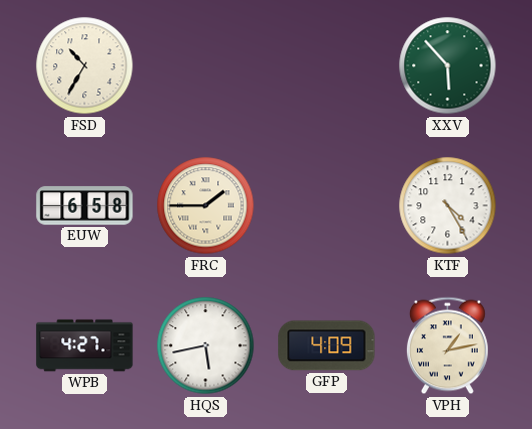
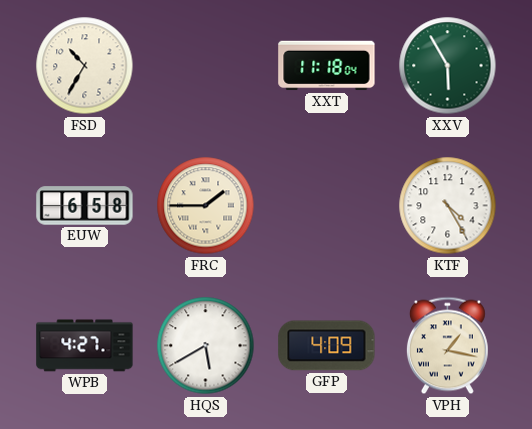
XXT: none -> 11:18
XXV: 5:53 -> 5:55
HQS: 5:43 -> 5:40
VPH: 1:13 -> 1:17
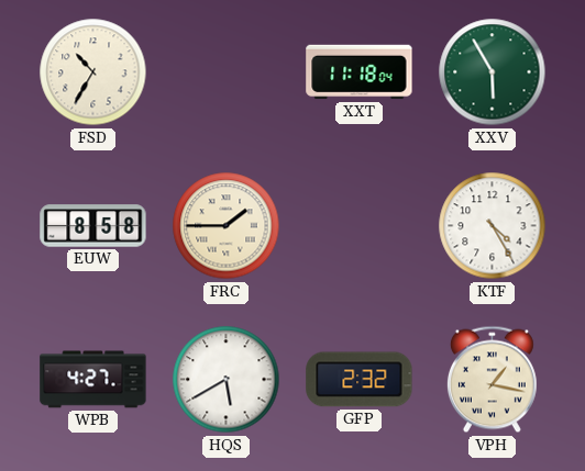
EUW: 6:58 -> 8:58
GFP: 4:09 -> 2:32
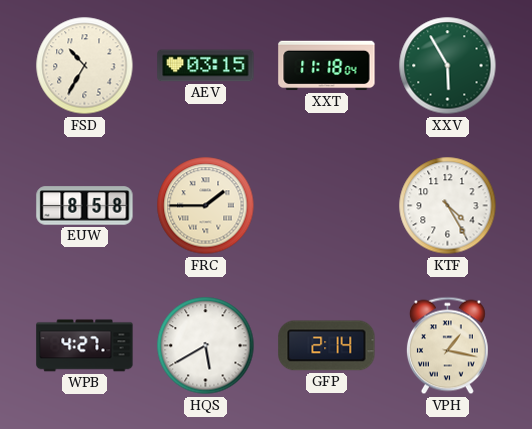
AEV: none -> 03:15
GFP: 2:32 -> 2:14
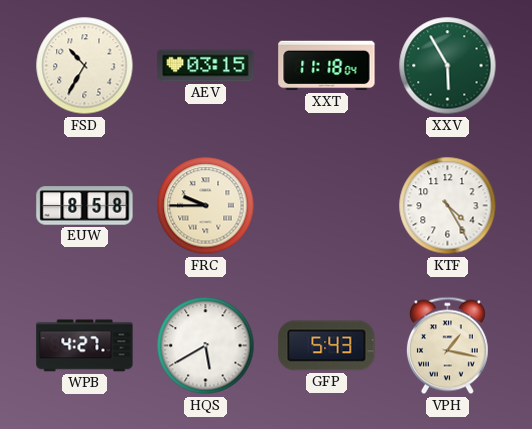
FRC: 1:45 -> 9:45
GFP: 2:14 -> 5:43
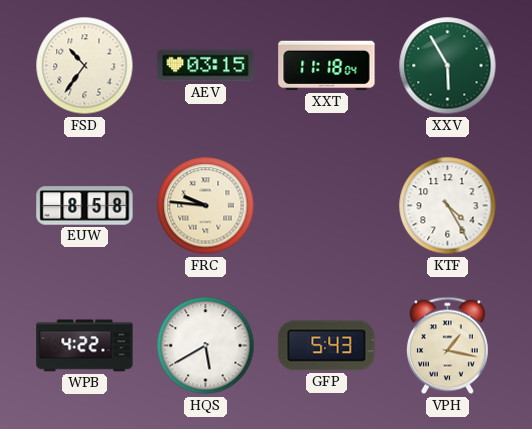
FSD: 10:35 -> 10:36
FRC: 9:45 -> 9:46
WPB: 4:27 -> 4:22
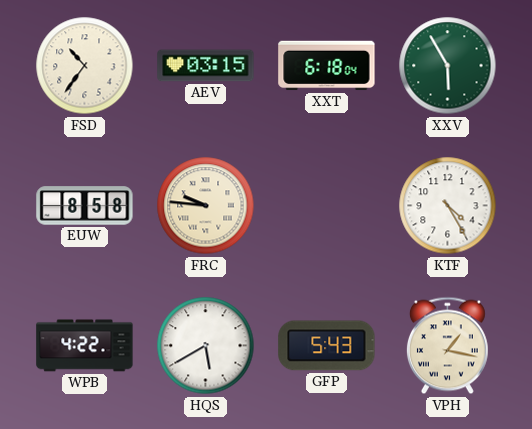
XXT: 11:18 -> 6:18
